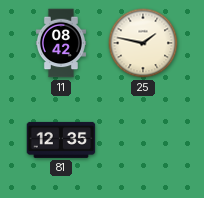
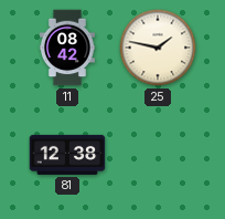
81: 12:35 -> 12:38
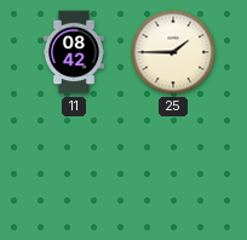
25: 1:47 -> 1:45
81: 12:38 -> none
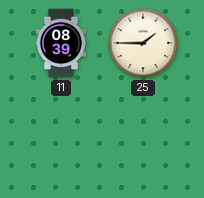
11: 08:42 -> 08:39
